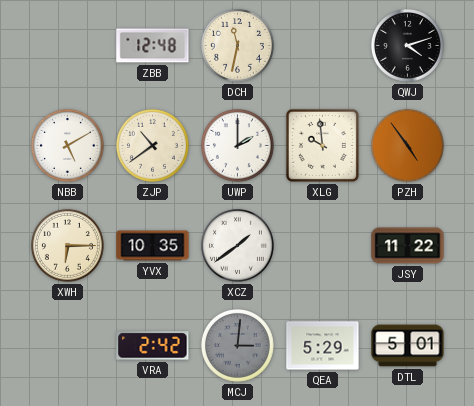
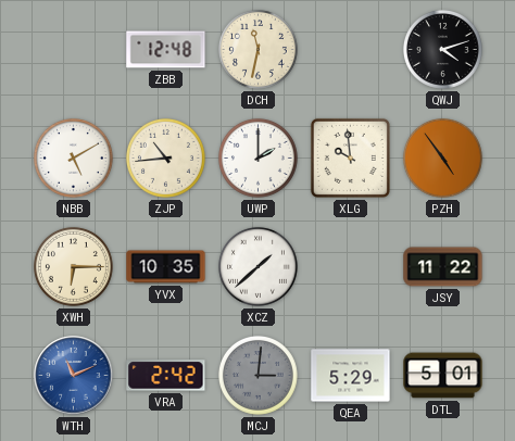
ZJP: 10:39 -> 10:44
XCZ: 1:39 -> 1:38
WTH: none -> 11:11
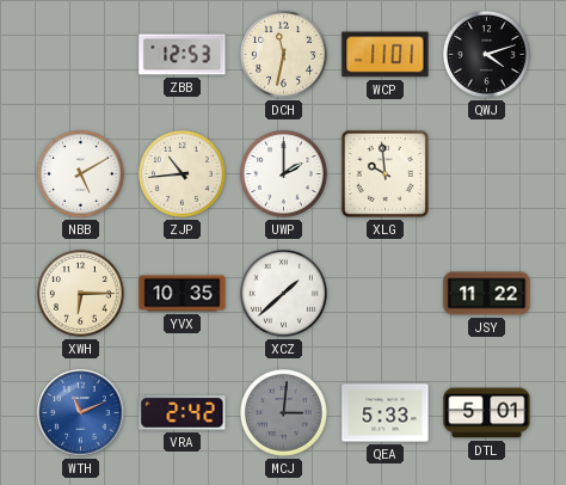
ZBB: 12:48 -> 12:53
WCP: none -> 11:01
PZH: 4:54 -> none
QEA: 5:29 -> 5:33
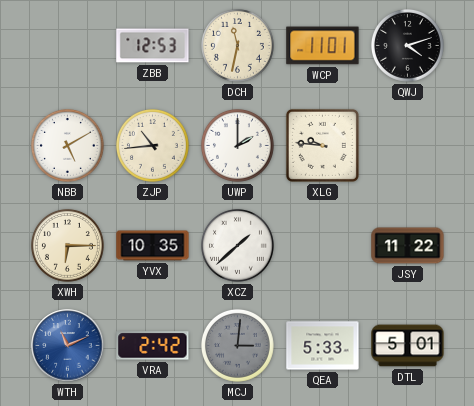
XLG: 9:59 -> 9:46
